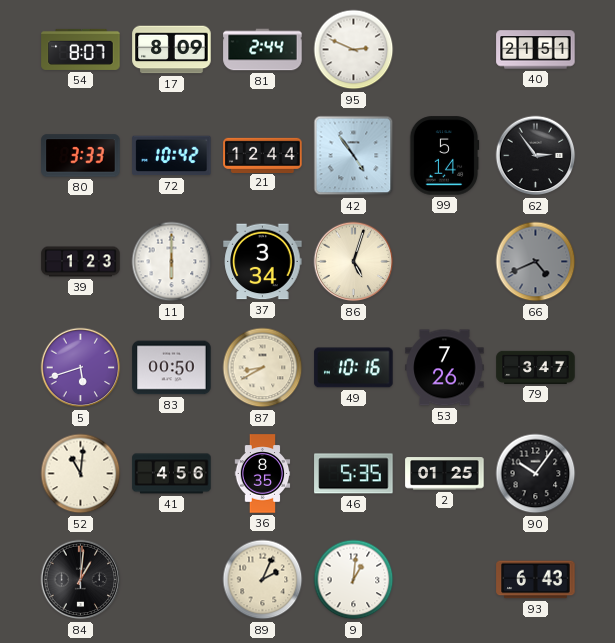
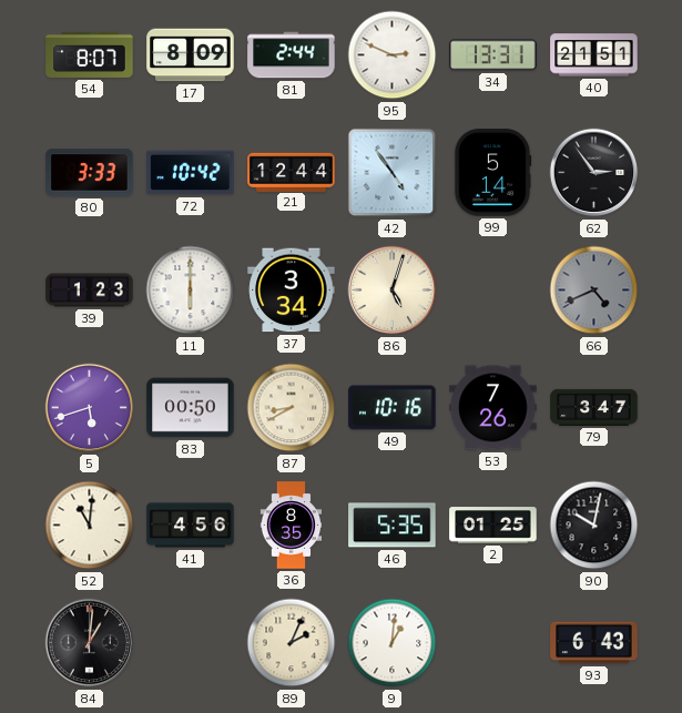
34: none -> 13:31
90: 10:06 -> 10:02
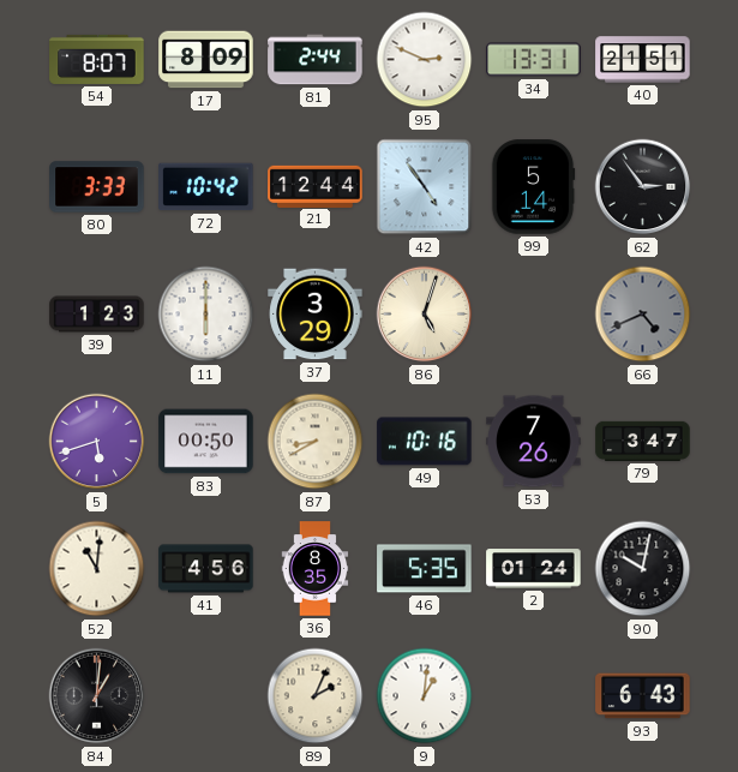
37: 3:34 -> 3:29
2: 01:25 -> 01:24
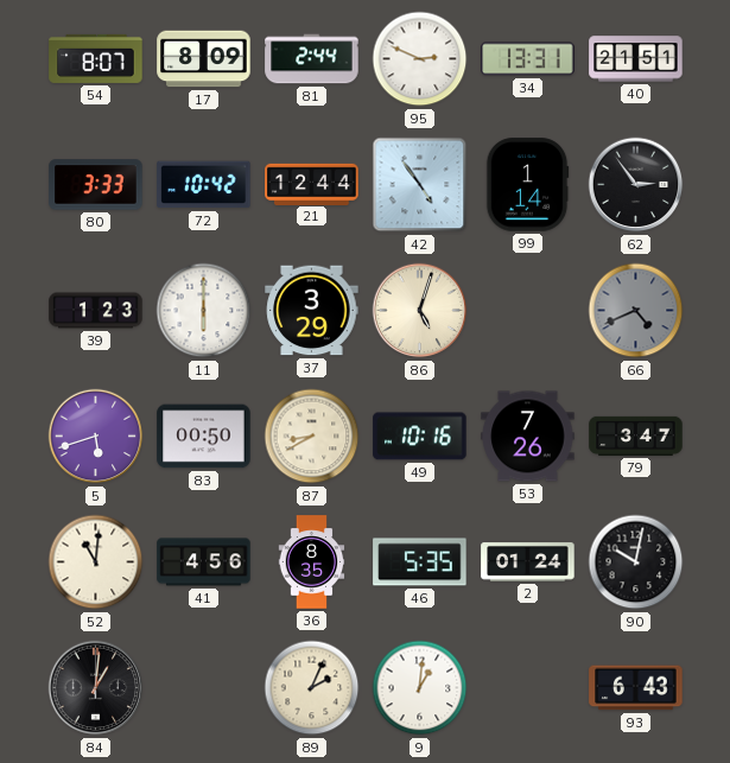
99: 5:14 -> 1:14
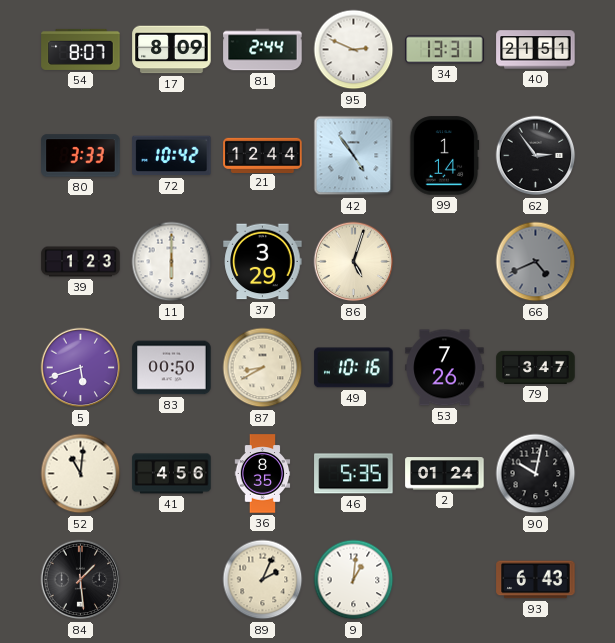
84: 1:01 -> 1:29
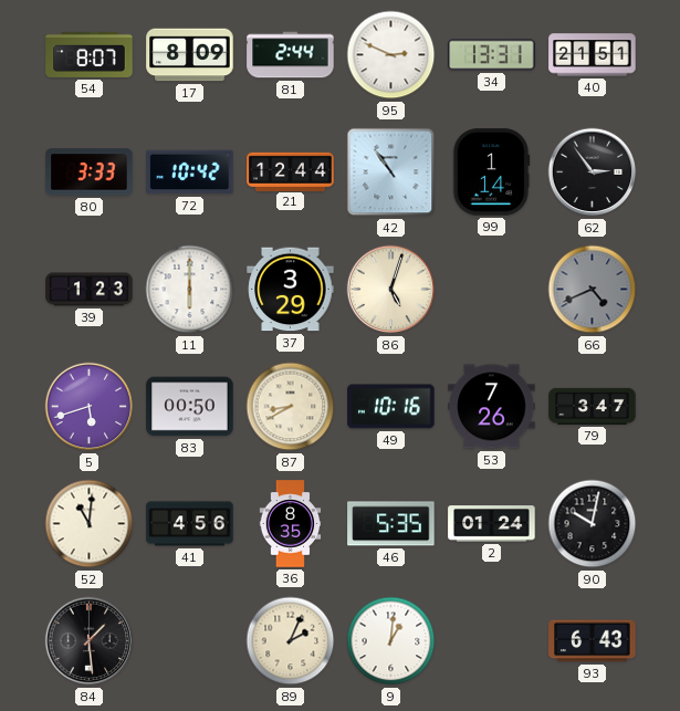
42: 4:54 -> 10:54
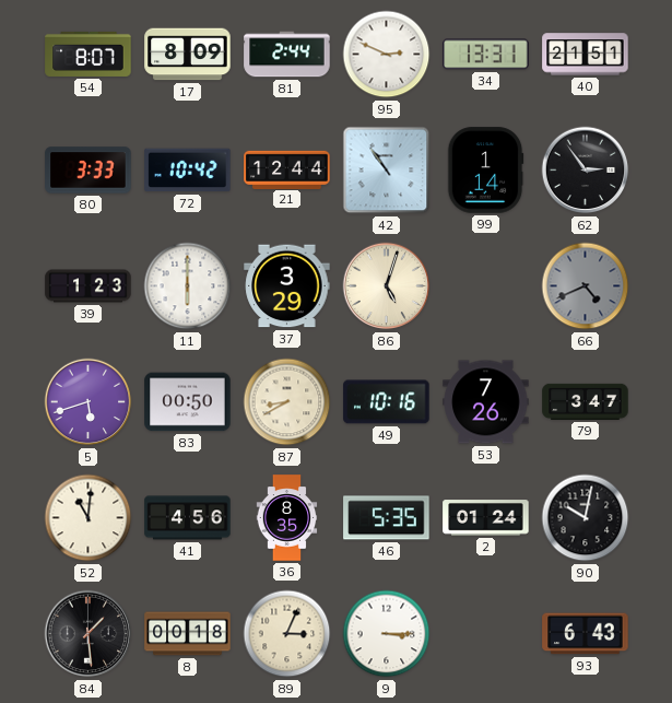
8: none -> 00:18
89: 2:04 -> 3:04
9: 1:01 -> 3:15
